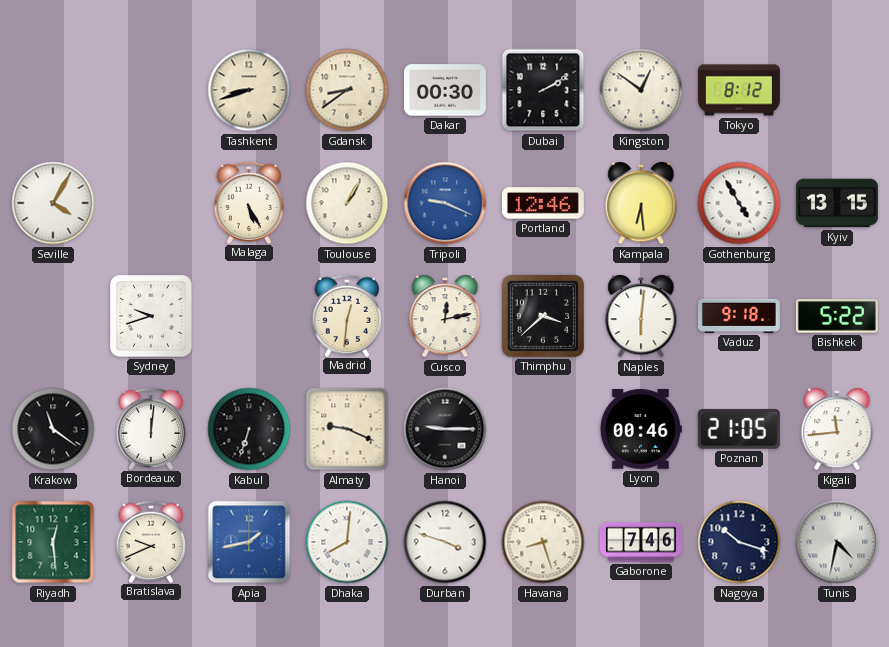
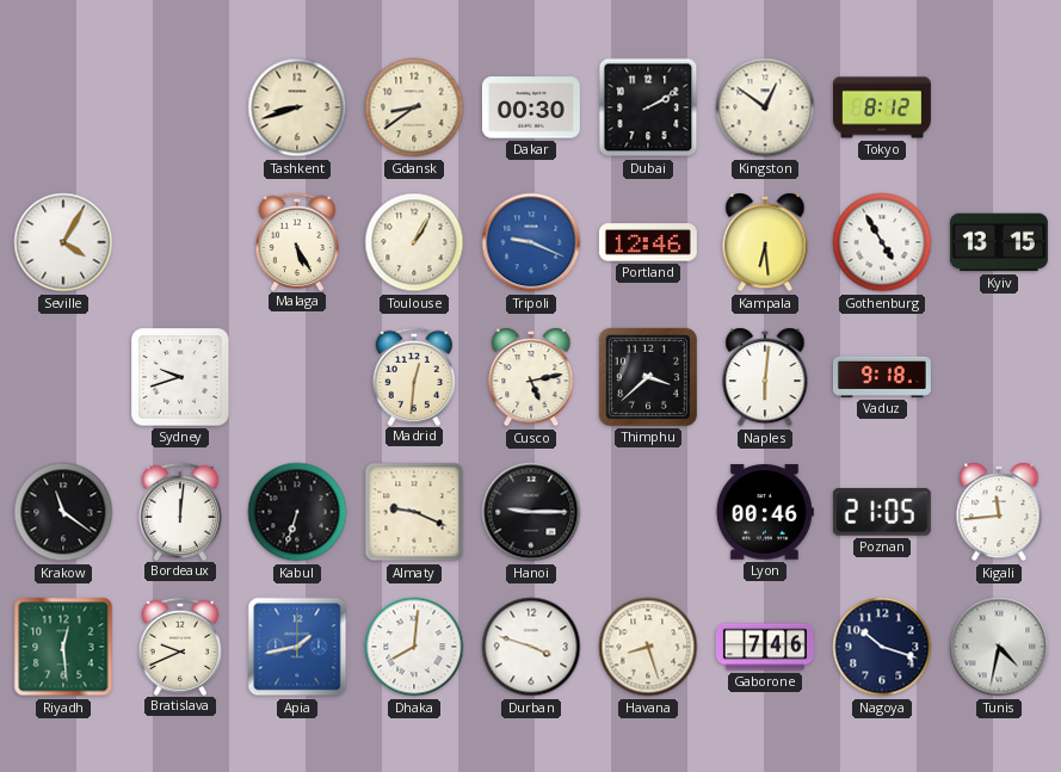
Cusco: 12:13 -> 5:13
Bishkek: 5:22 -> none
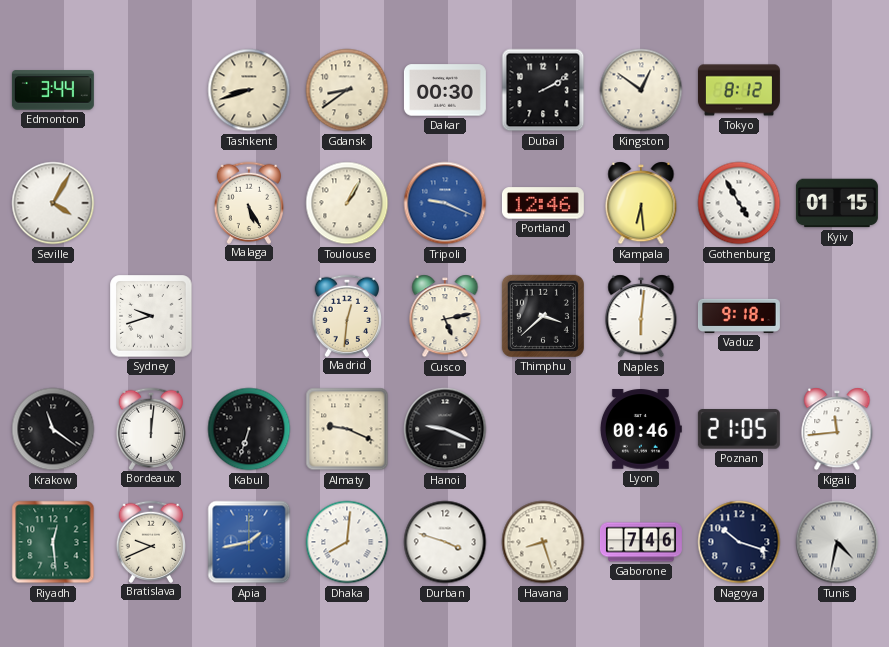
Edmonton: none -> 3:44
Kyiv: 13:15 -> 01:15
Hanoi: 9:15 -> 9:19
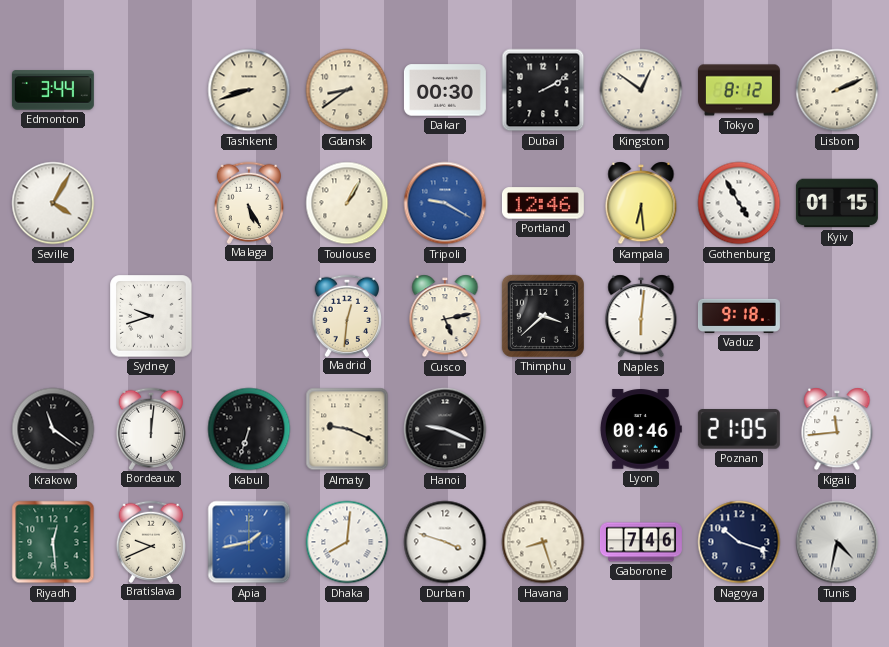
Lisbon: none -> 2:11
Tripoli: 9:19 -> 9:20
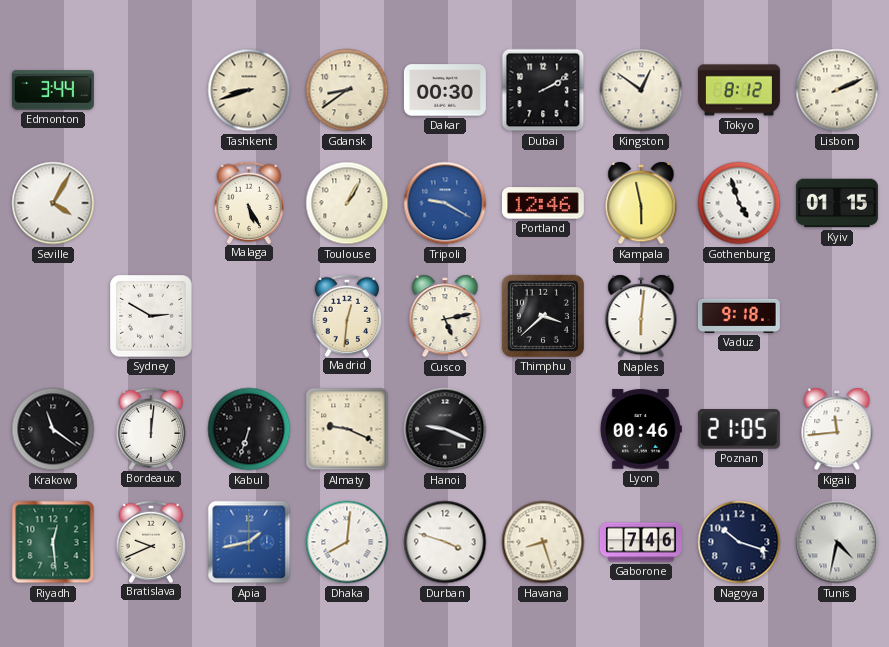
Kampala: 6:29 -> 5:58
Gothenburg: 4:55 -> 4:57
Sydney: 9:42 -> 2:50
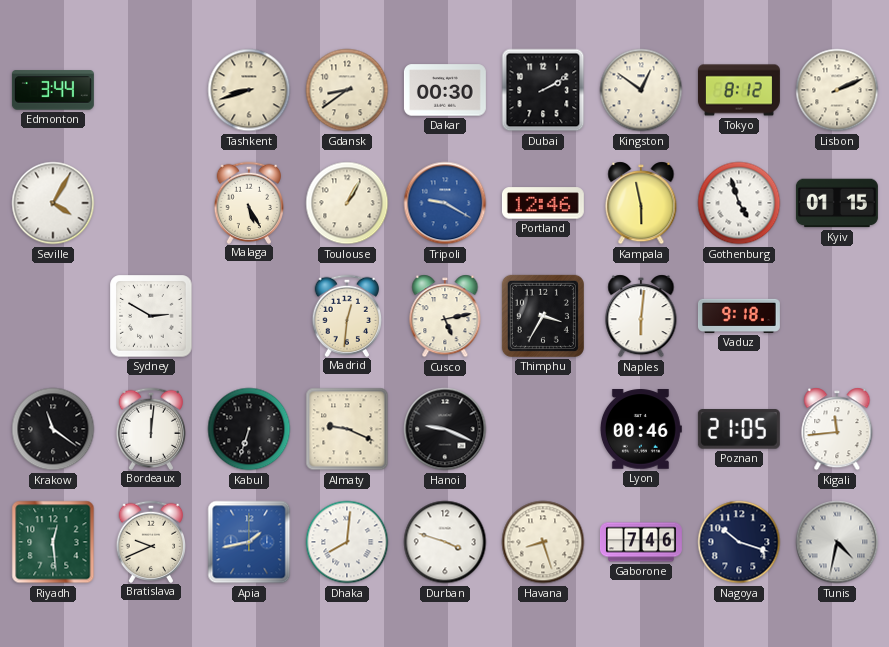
Thimphu: 3:38 -> 3:35
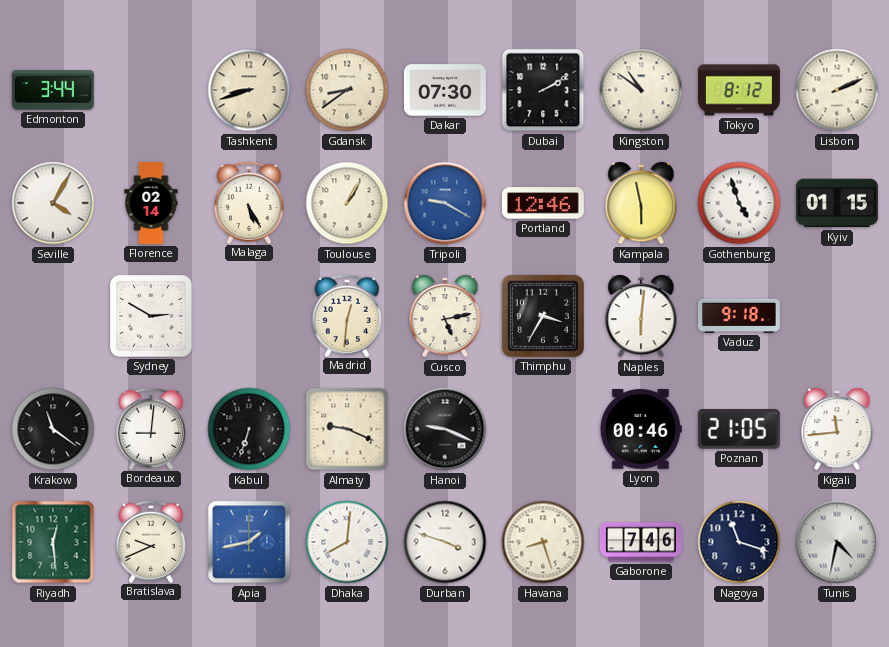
Dakar: 00:30 -> 07:30
Kingston: 12:51 -> 10:51
Florence: none -> 02:14
Bordeaux: 12:01 -> 9:01
Nagoya: 10:18 -> 11:18
